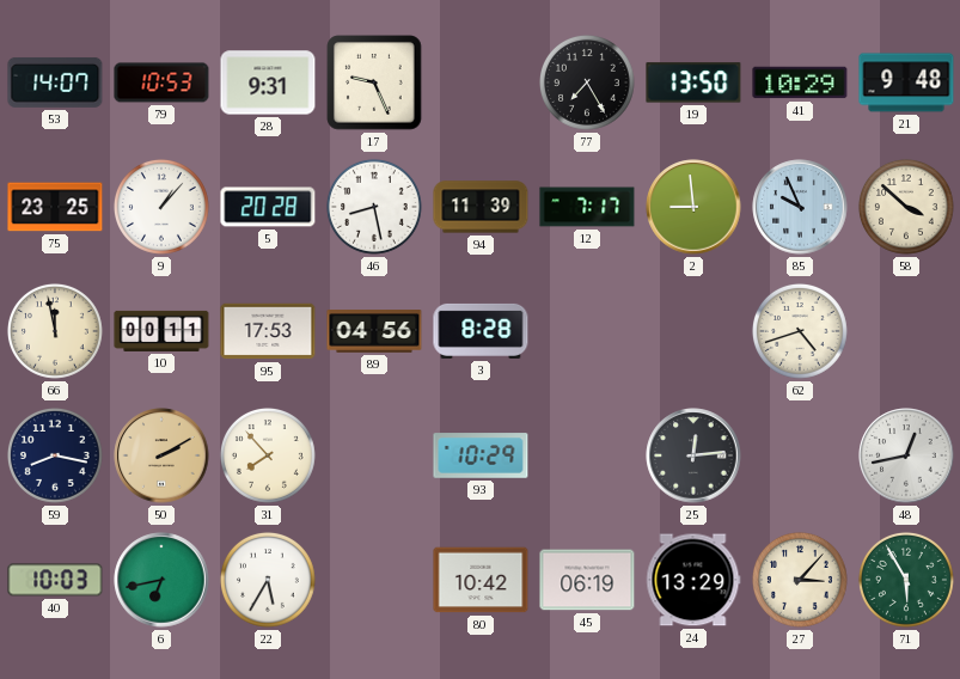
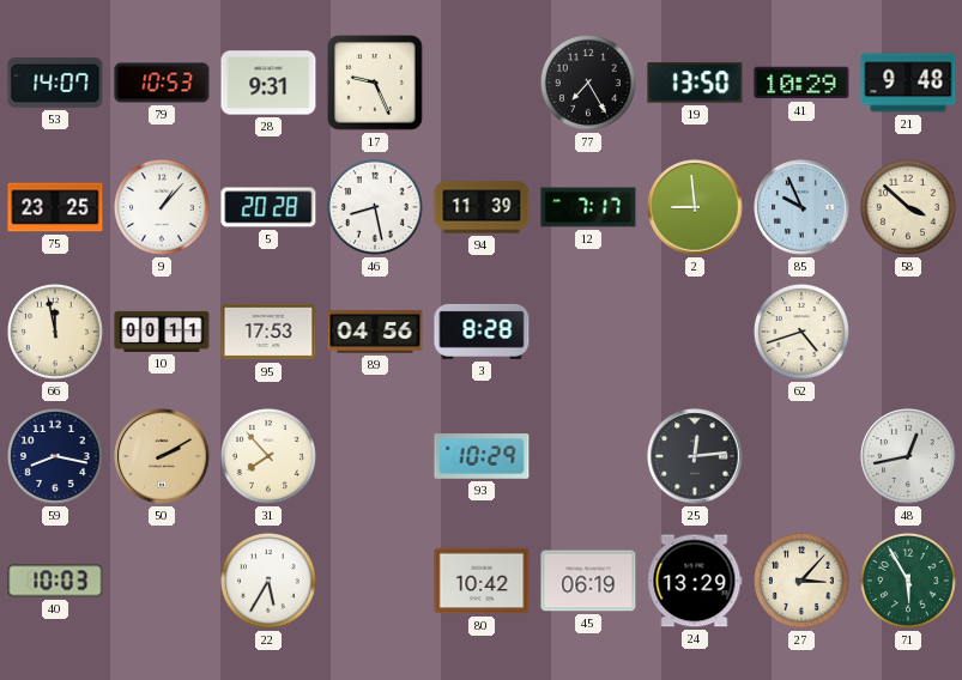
6: 6:43 -> none
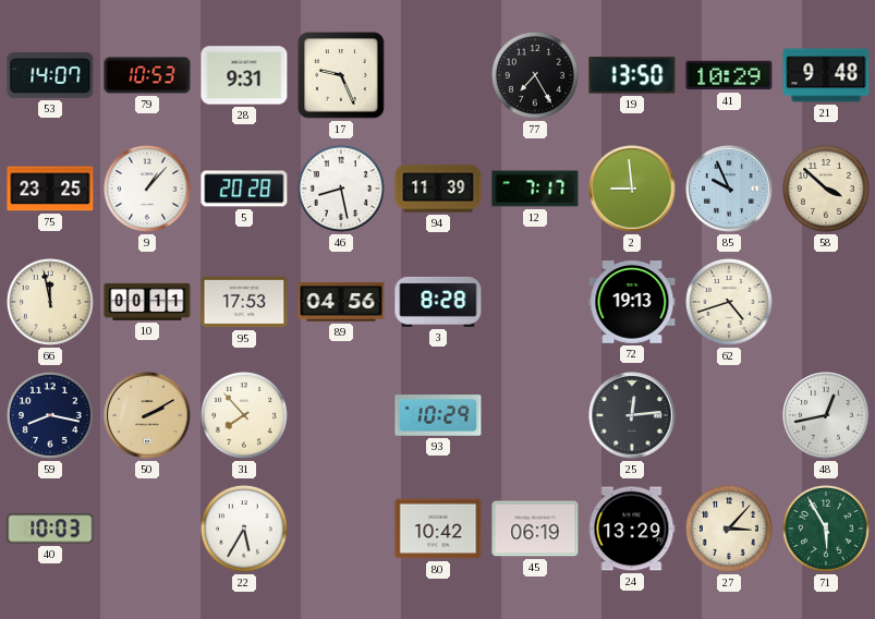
72: none -> 19:13
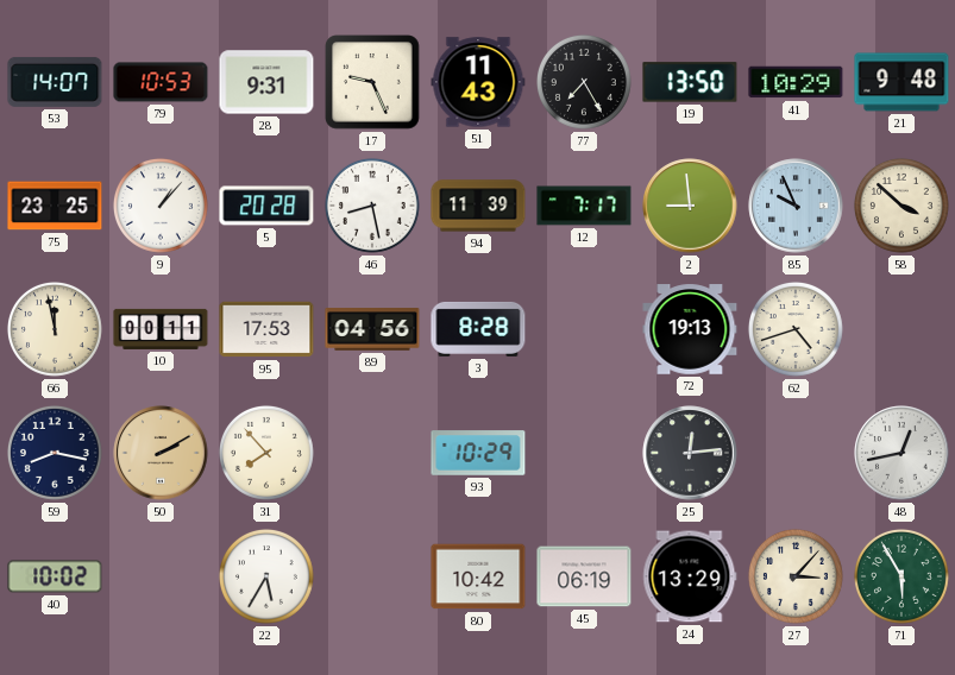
51: none -> 11:43
40: 10:03 -> 10:02
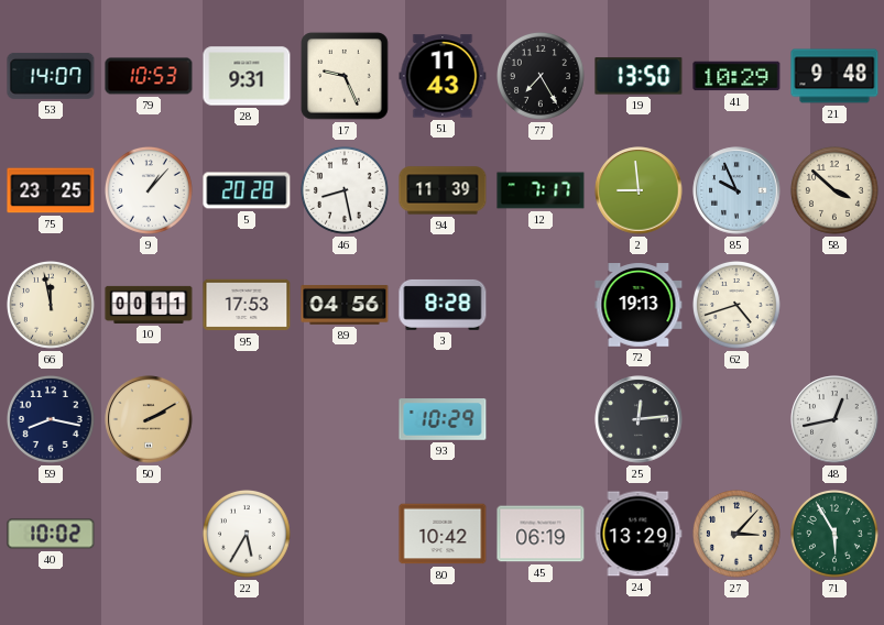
31: 7:53 -> none
